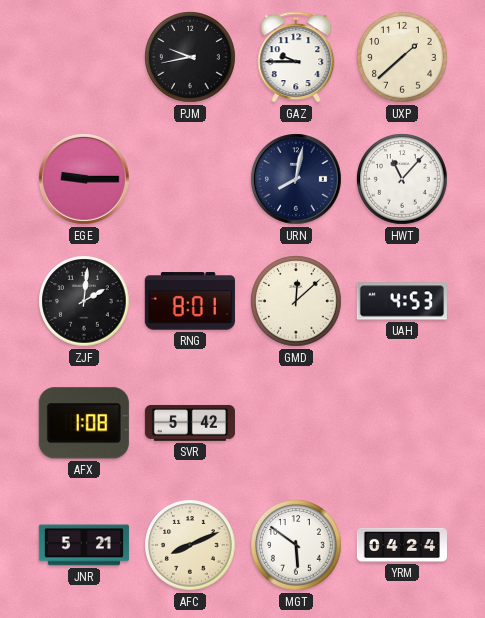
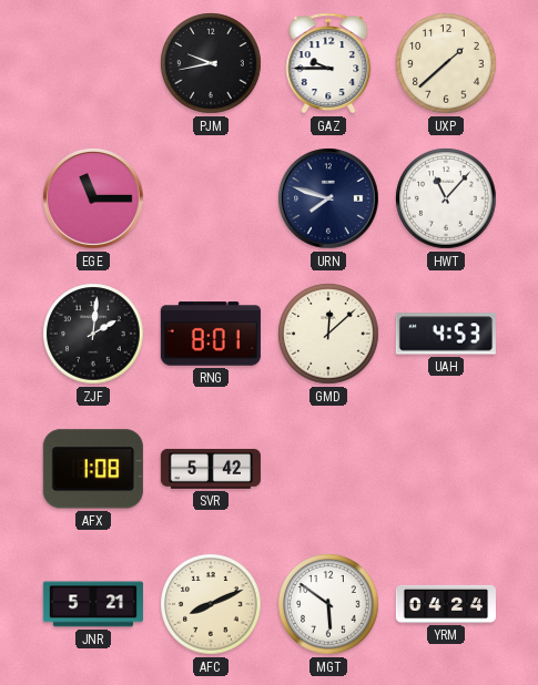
EGE: 9:15 -> 11:15
URN: 8:02 -> 7:48
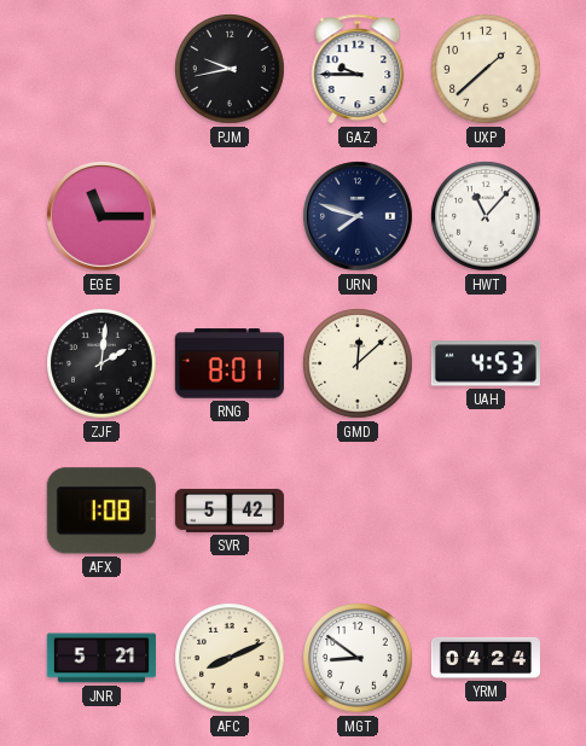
MGT: 5:51 -> 8:51
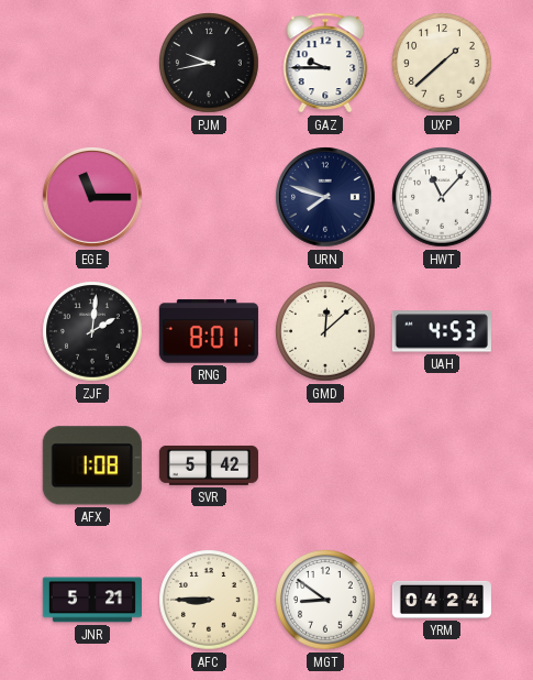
AFC: 8:11 -> 8:45
